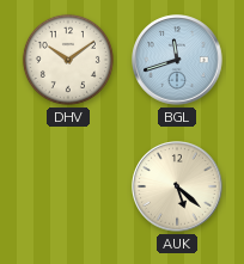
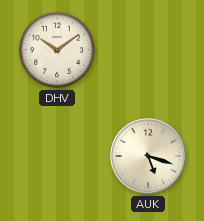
BGL: 11:42 -> none
AUK: 5:22 -> 5:18
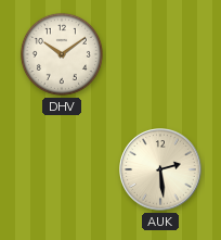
AUK: 5:18 -> 2:29
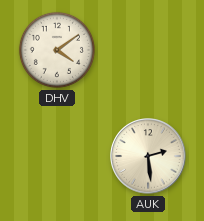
DHV: 10:09 -> 4:09
